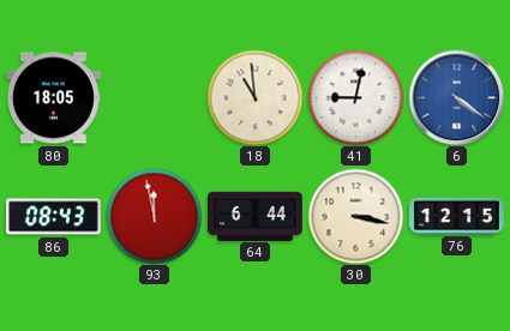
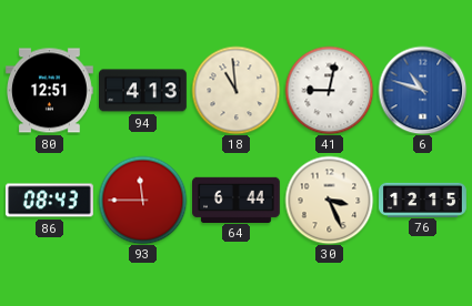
80: 18:05 -> 12:51
94: none -> 4:13
6: 4:21 -> 10:48
93: 11:58 -> 11:45
30: 3:17 -> 3:26
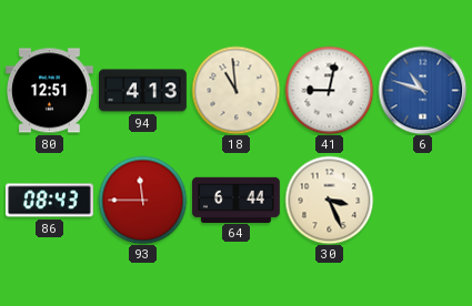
76: 12:15 -> none
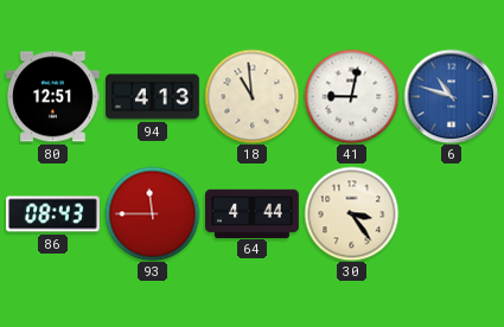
64: 6:44 -> 4:44
30: 3:26 -> 3:24
